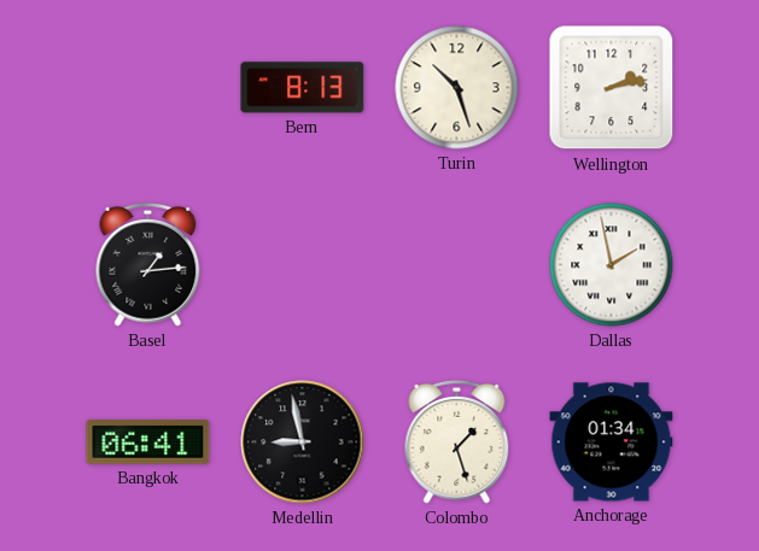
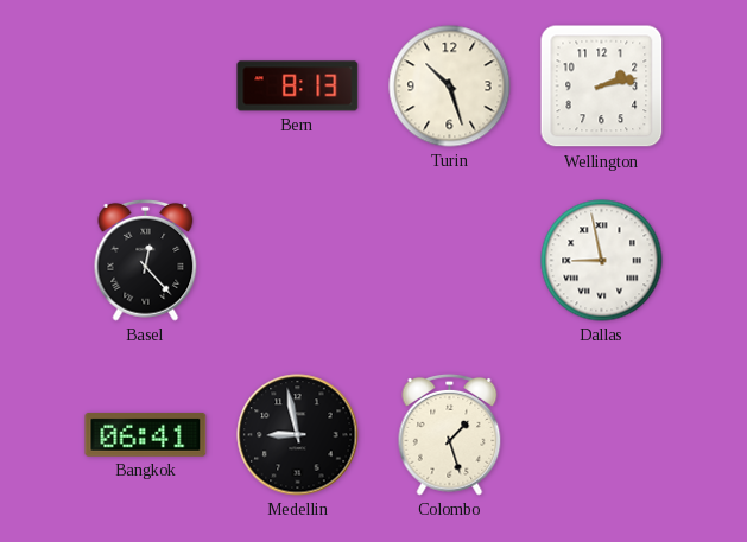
Basel: 1:14 -> 12:23
Dallas: 1:58 -> 8:58
Anchorage: 01:34 -> none
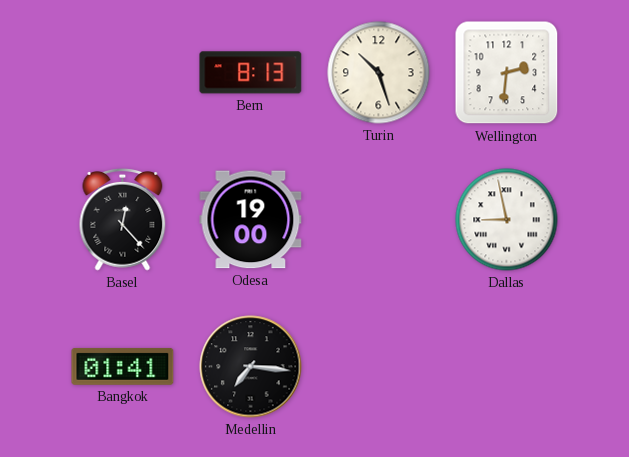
Wellington: 2:13 -> 2:31
Odesa: none -> 19:00
Bangkok: 06:41 -> 01:41
Medellin: 8:58 -> 7:16
Colombo: 1:27 -> none
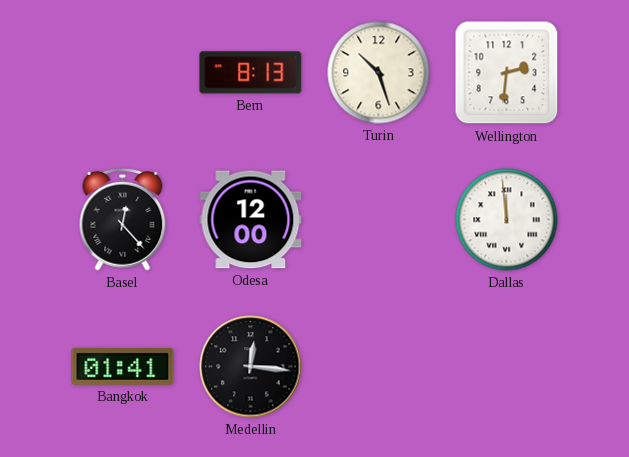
Odesa: 19:00 -> 12:00
Dallas: 8:58 -> 11:59
Medellin: 7:16 -> 12:16
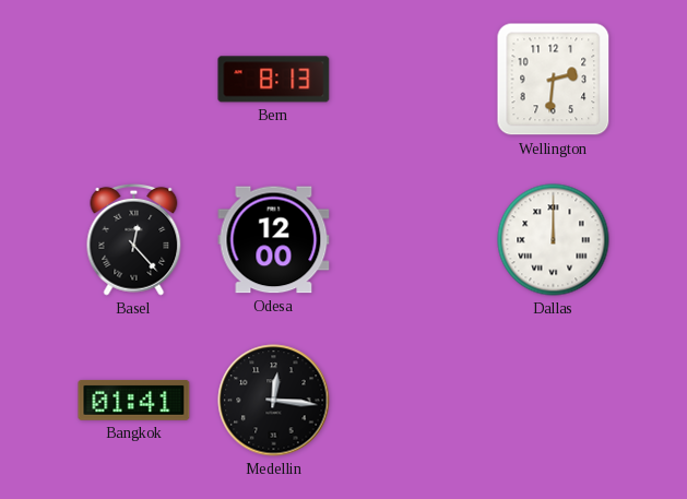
Turin: 10:27 -> none
Dallas: 11:59 -> 12:00
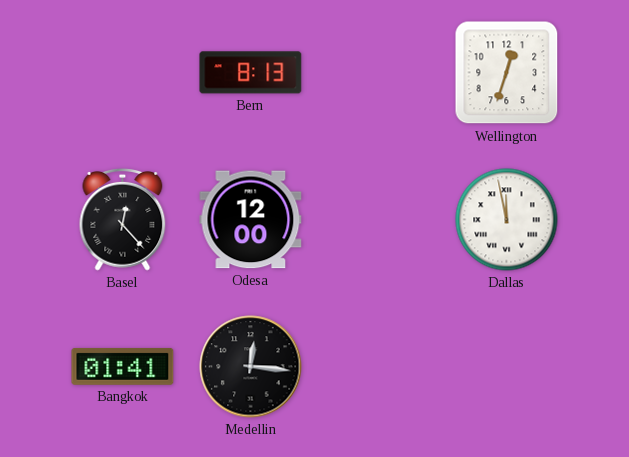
Wellington: 2:31 -> 12:33
Dallas: 12:00 -> 11:58
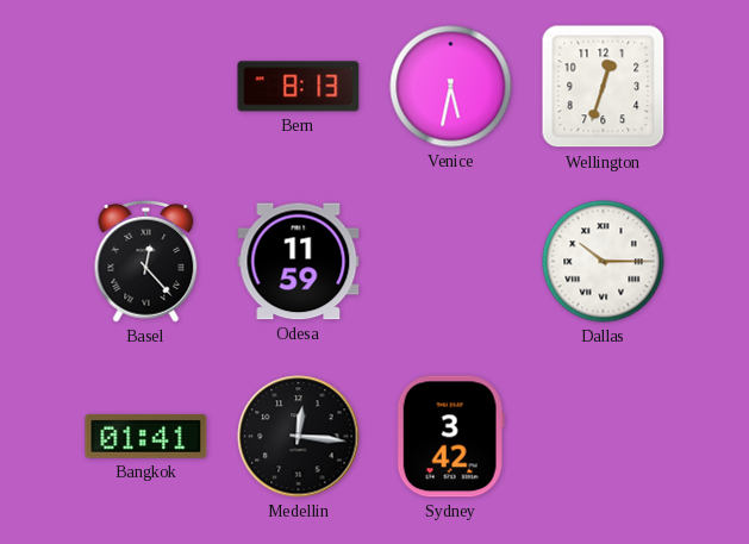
Venice: none -> 5:32
Odesa: 12:00 -> 11:59
Dallas: 11:58 -> 10:15
Sydney: none -> 3:42
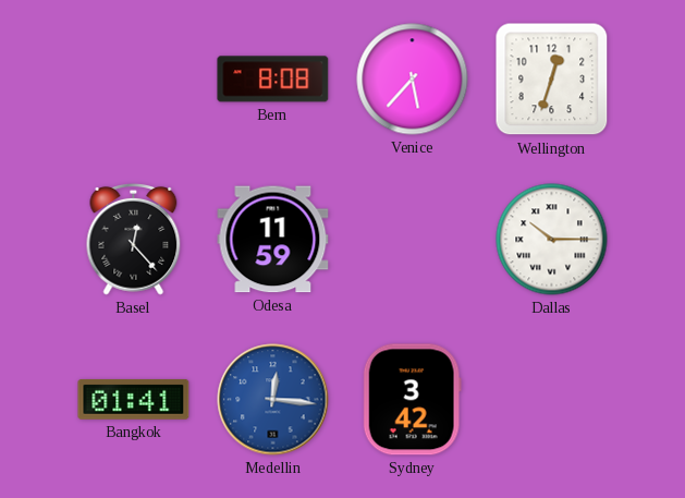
Bern: 8:13 -> 8:08
Venice: 5:32 -> 5:37
Medellin dial: black -> blue
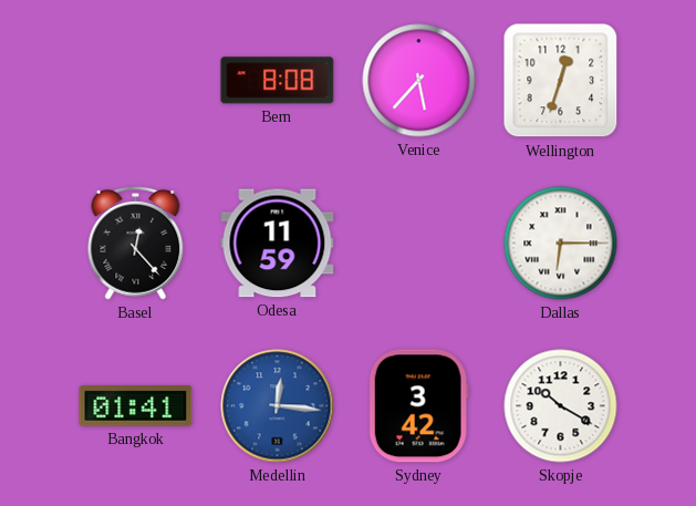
Dallas: 10:15 -> 6:15
Skopje: none -> 10:20
